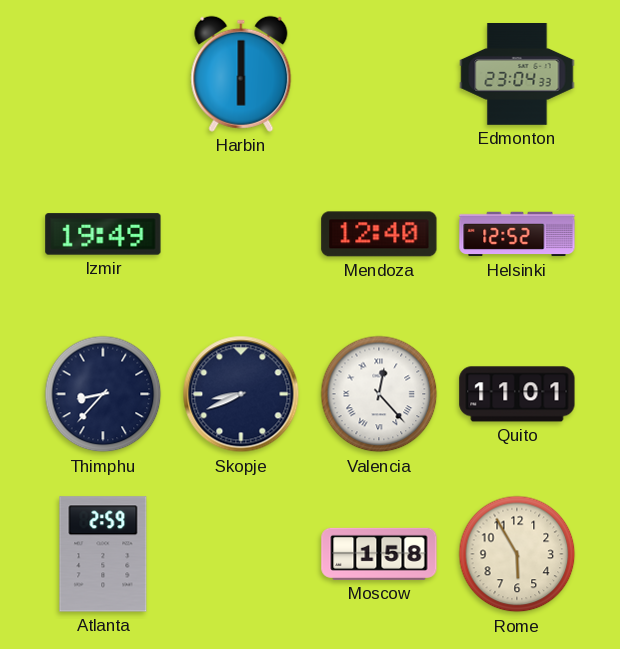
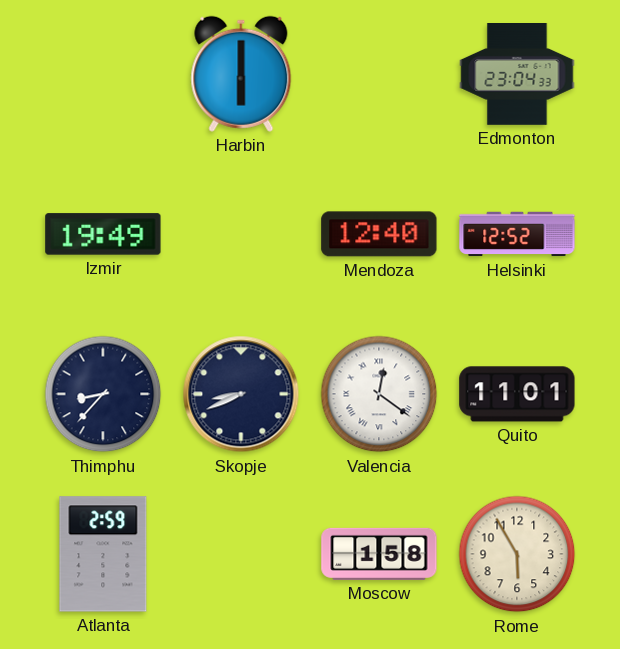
Valencia: 12:23 -> 12:21
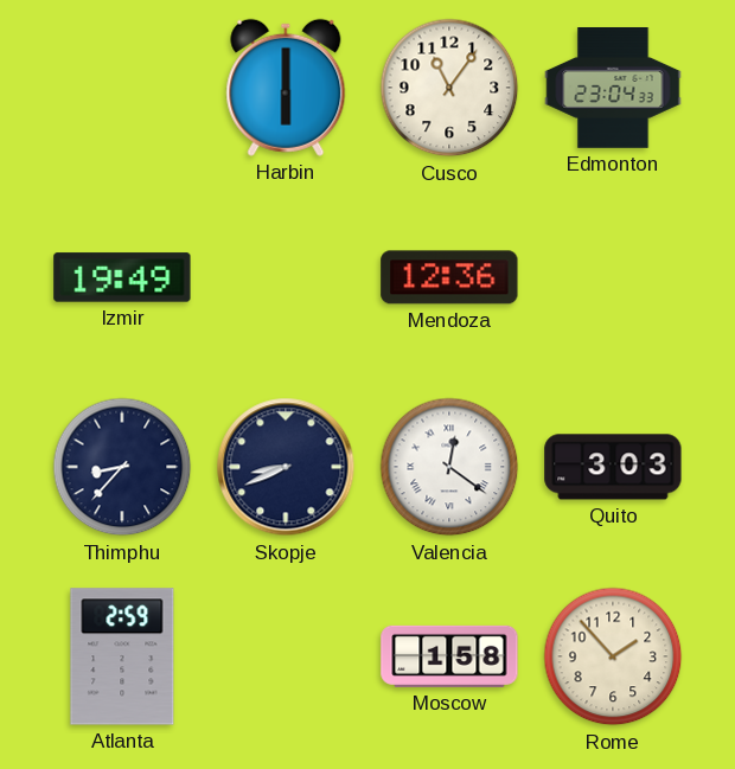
Cusco: none -> 11:06
Mendoza: 12:40 -> 12:36
Helsinki: 12:52 -> none
Quito: 11:01 -> 3:03
Rome: 5:55 -> 1:53
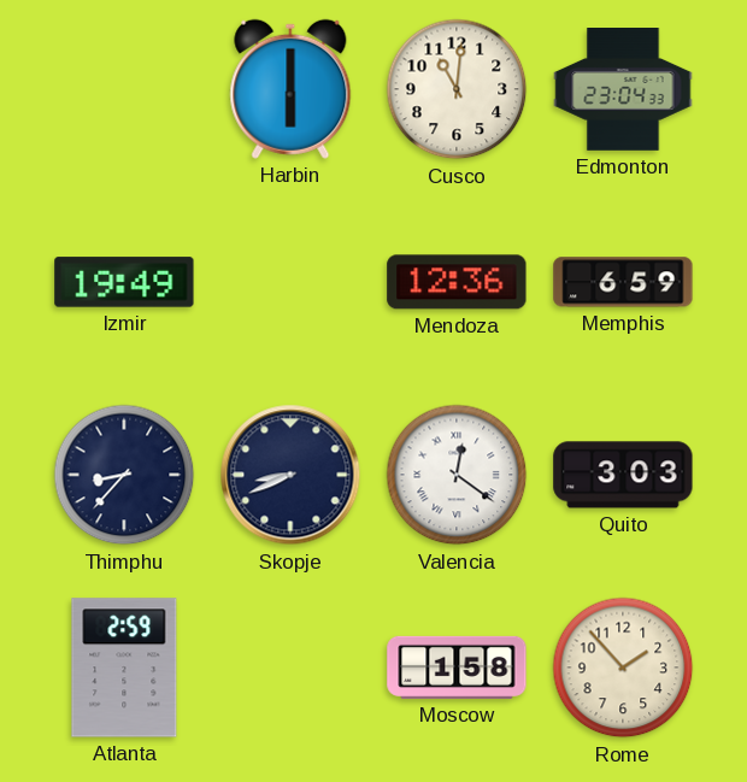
Cusco: 11:06 -> 11:01
Memphis: none -> 6:59
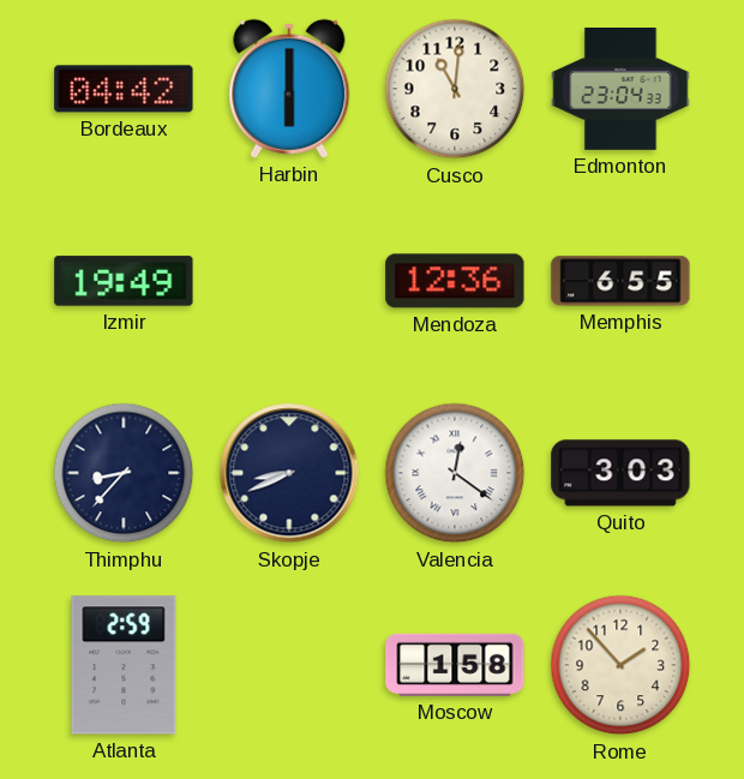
Bordeaux: none -> 04:42
Memphis: 6:59 -> 6:55
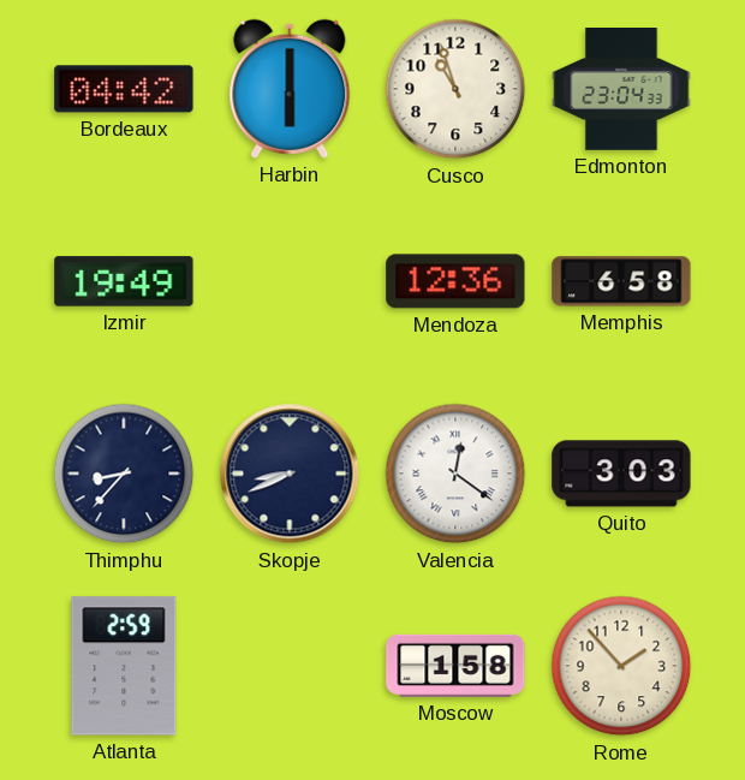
Cusco: 11:01 -> 10:57
Memphis: 6:55 -> 6:58
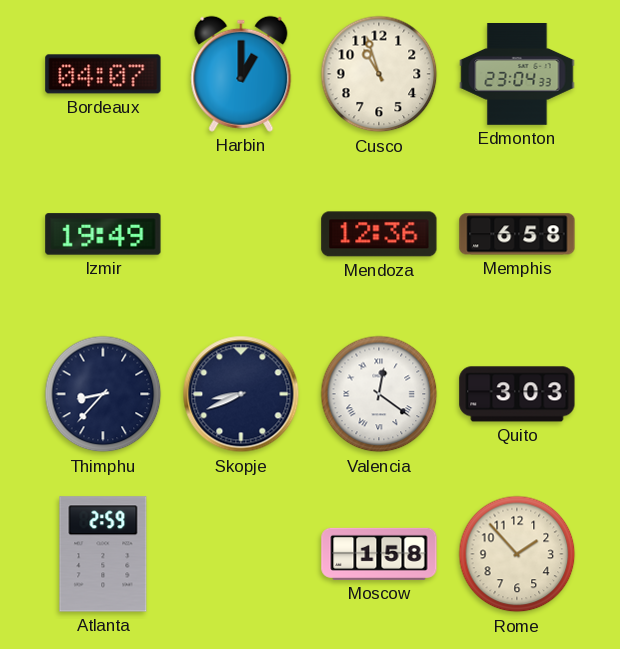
Bordeaux: 04:42 -> 04:07
Harbin: 6:00 -> 1:00
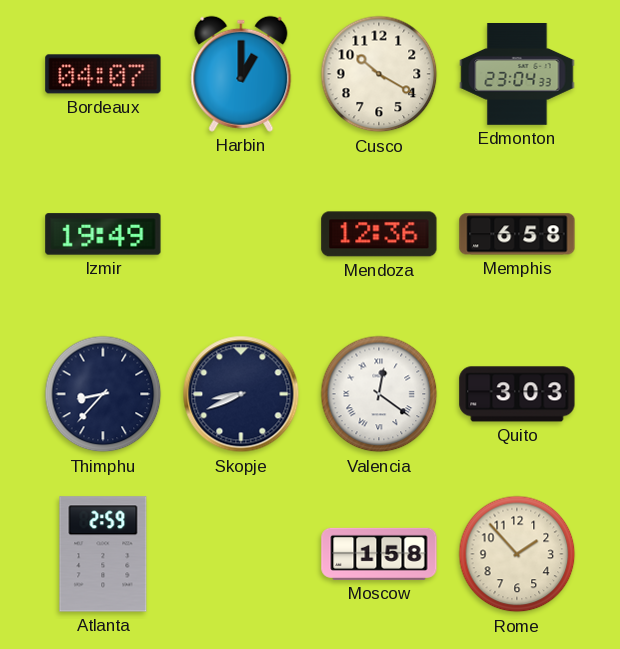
Cusco: 10:57 -> 10:20
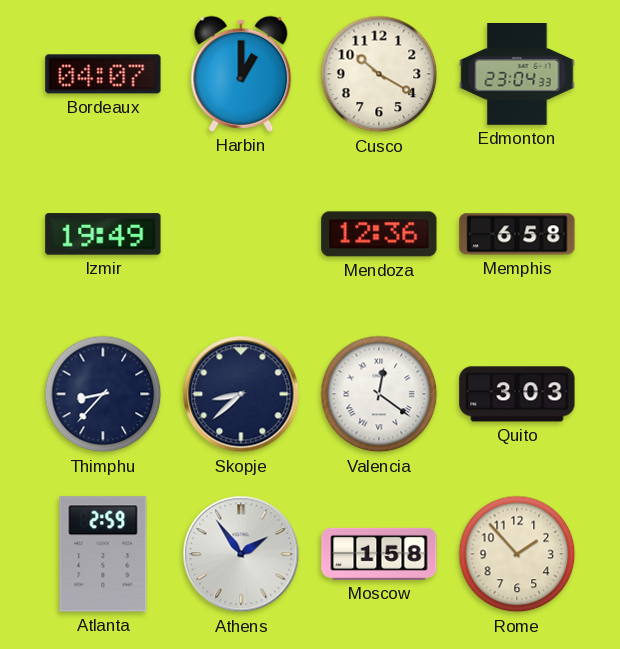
Skopje: 8:41 -> 8:38
Athens: none -> 1:54
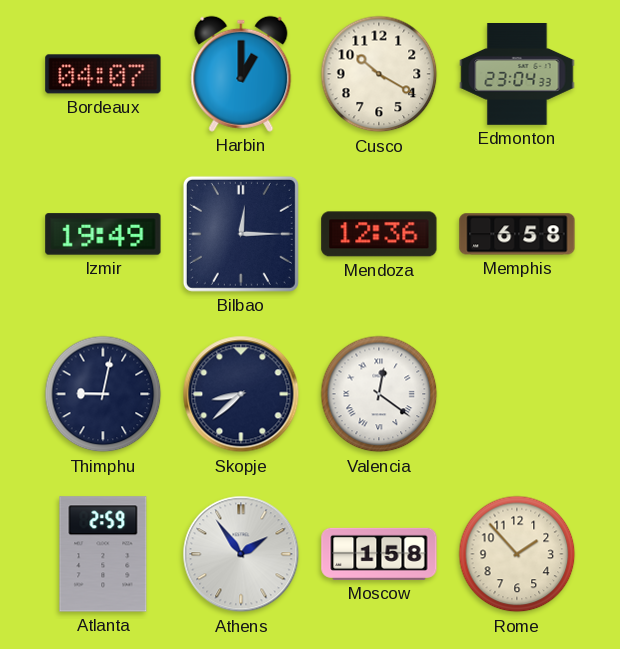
Bilbao: none -> 12:15
Thimphu: 8:37 -> 9:02
Quito: 3:03 -> none
